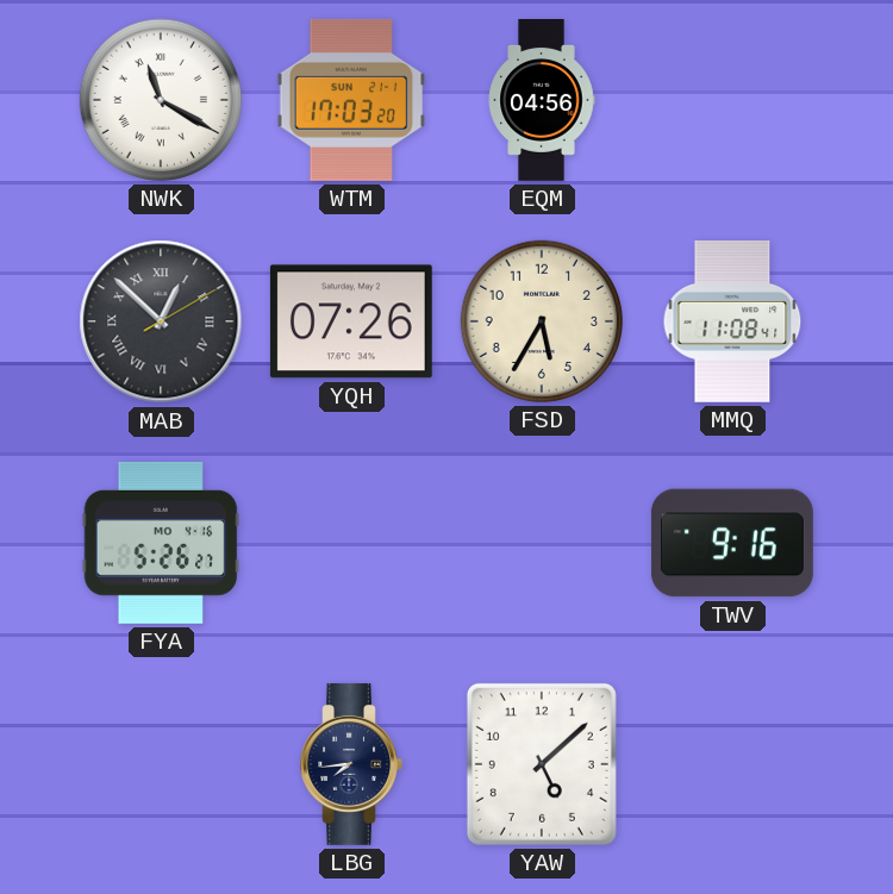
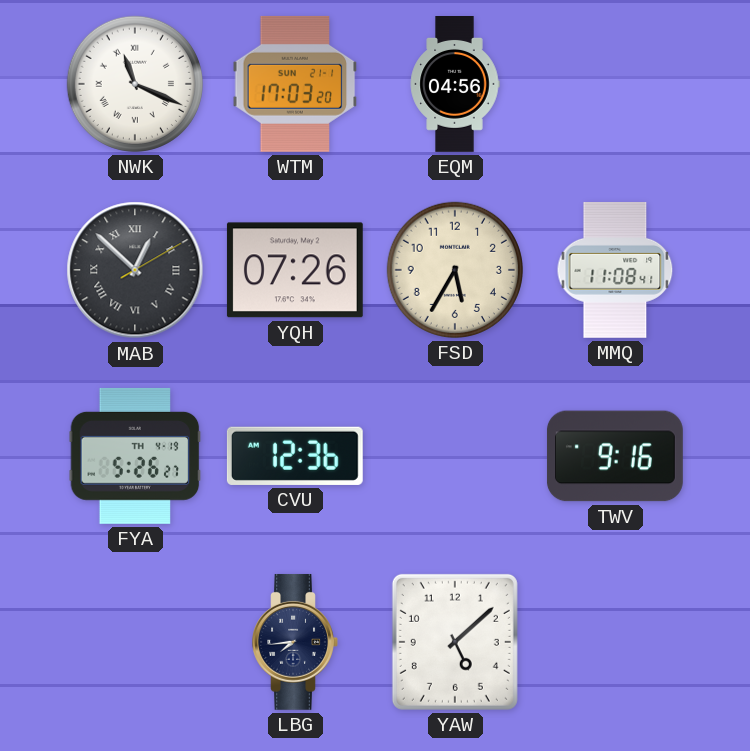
NWK: 11:20 -> 11:19
FYA date: MO 4-16 -> TH 4-19
CVU: none -> 12:36
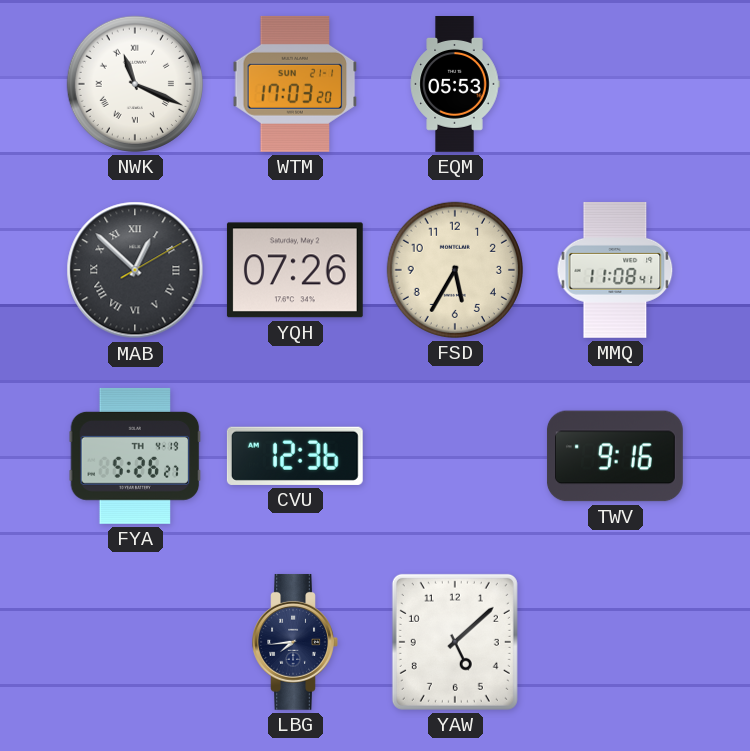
EQM: 04:56 -> 05:53
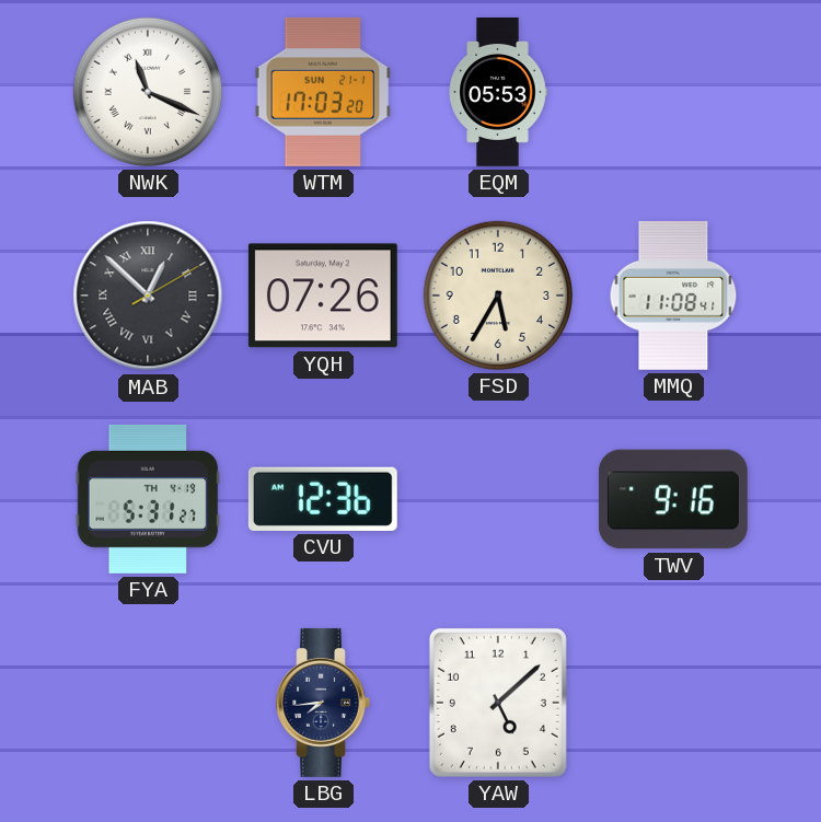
FYA: 5:26 -> 5:31
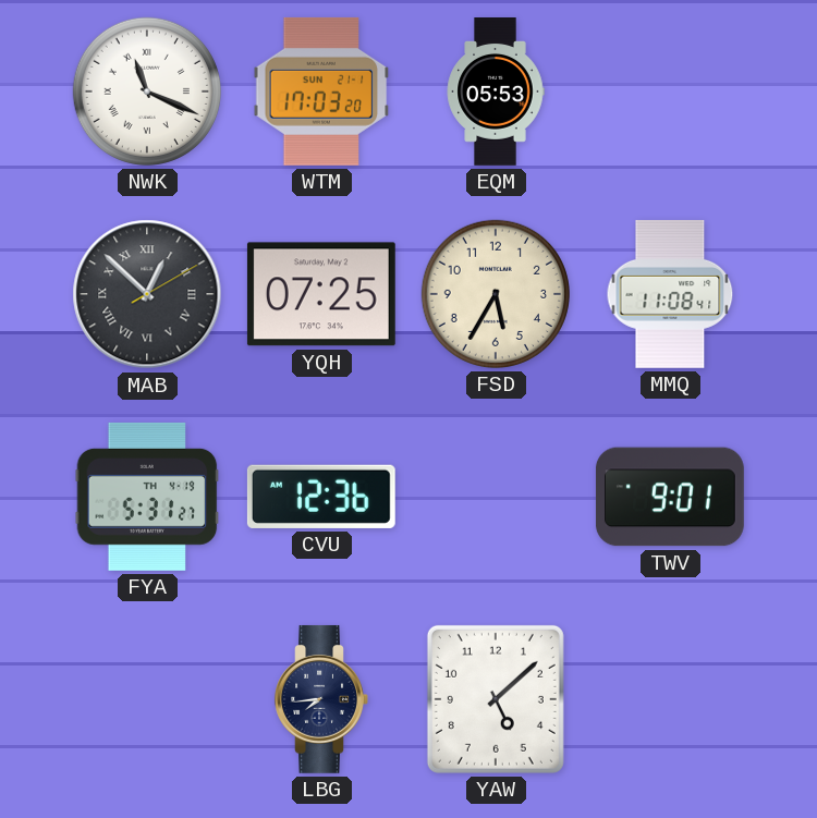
YQH: 07:26 -> 07:25
TWV: 9:16 -> 9:01
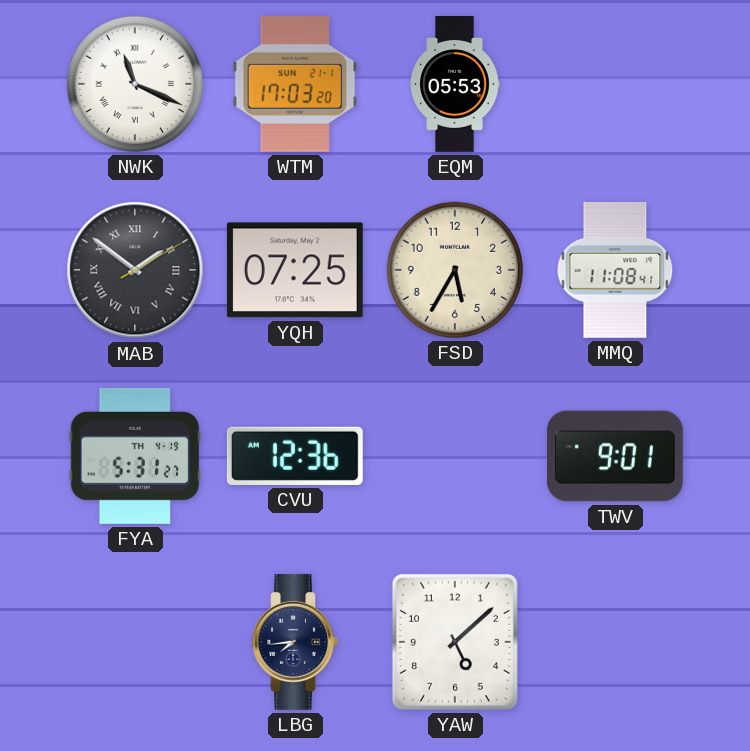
MAB: 12:52 -> 1:51
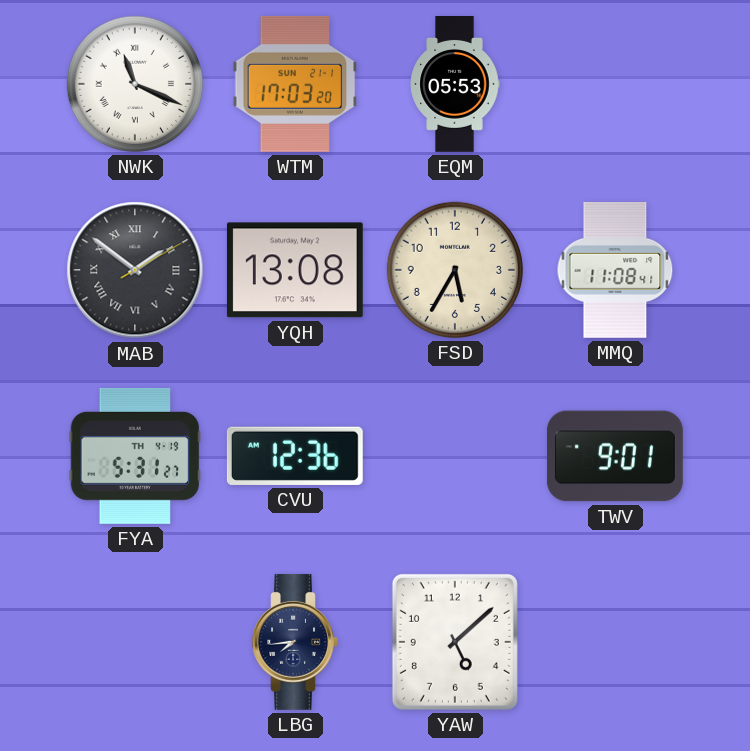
YQH: 07:25 -> 13:08
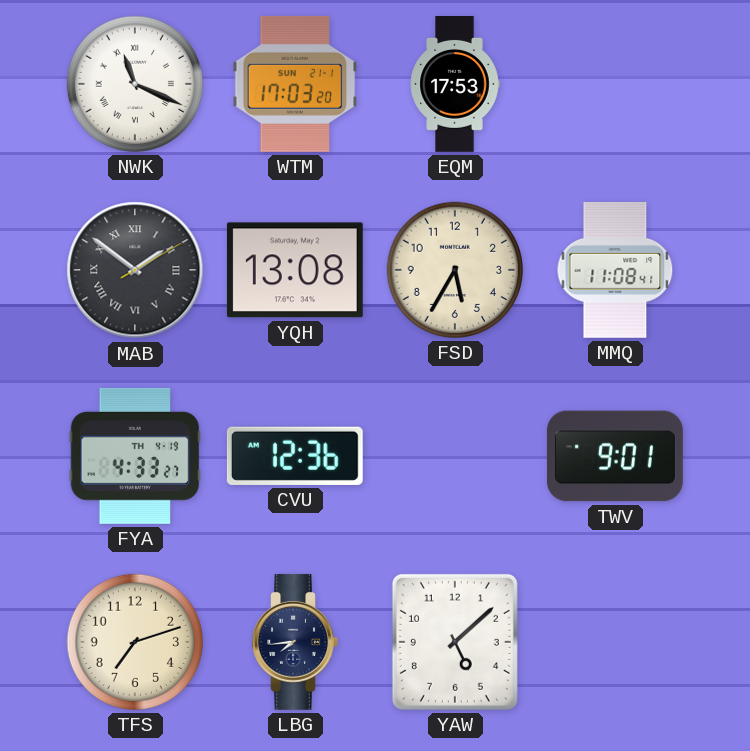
EQM: 05:53 -> 17:53
FYA: 5:31 -> 4:33
TFS: none -> 7:12
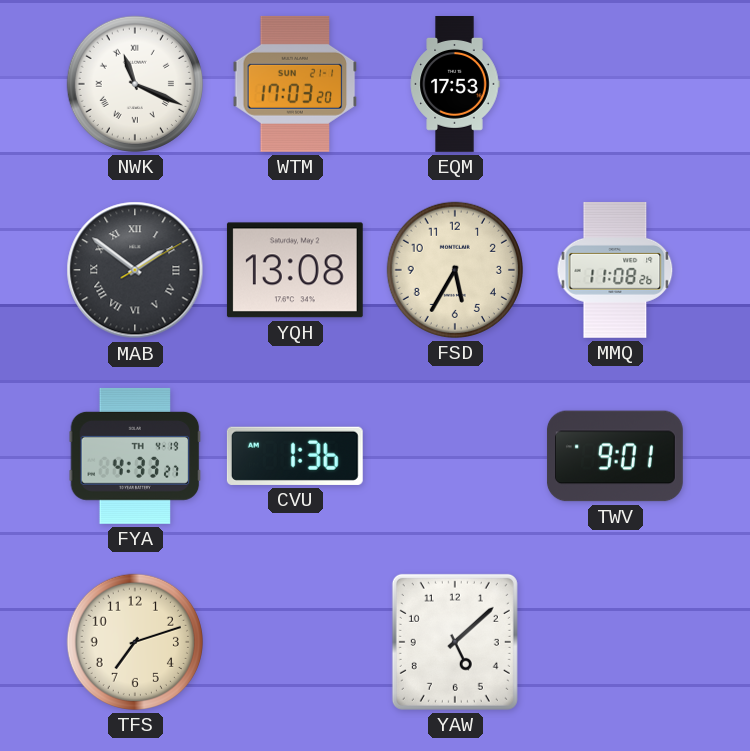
MMQ: 11:08:41 -> 11:08:26
CVU: 12:36 -> 1:36
LBG: 7:44 -> none
